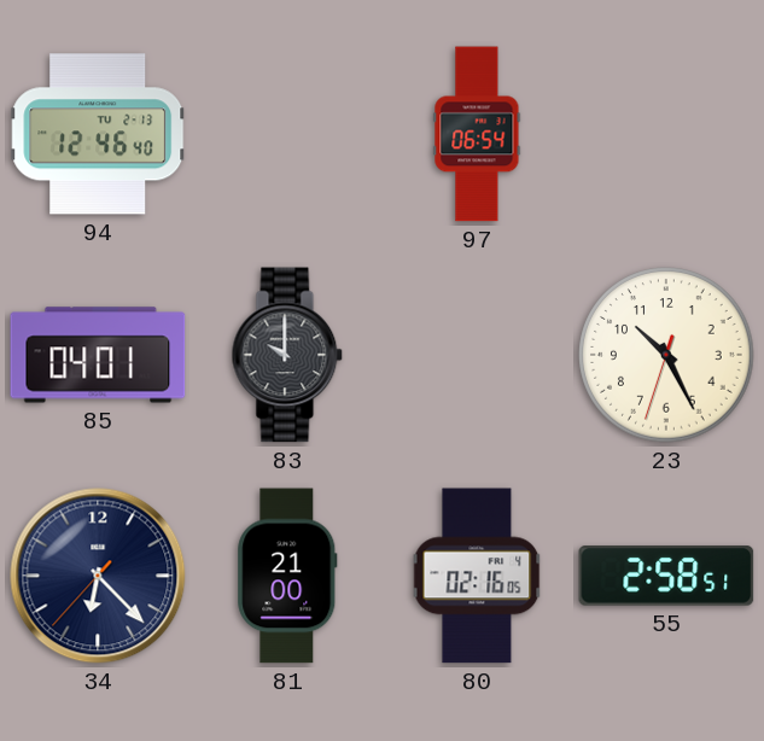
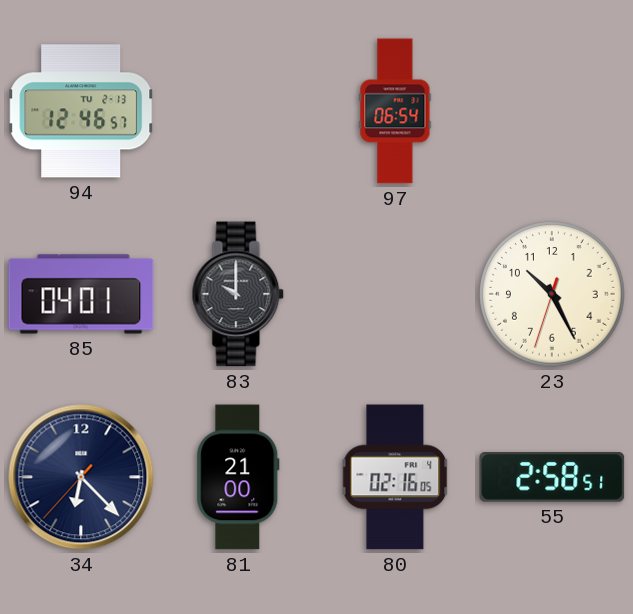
94: 12:46:40 -> 12:46:57
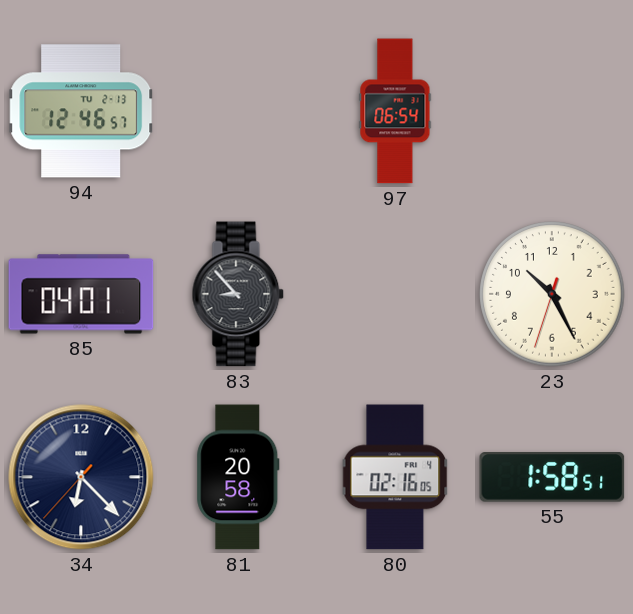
83: 10:00 -> 8:53
81: 21:00 -> 20:58
55: 2:58 -> 1:58
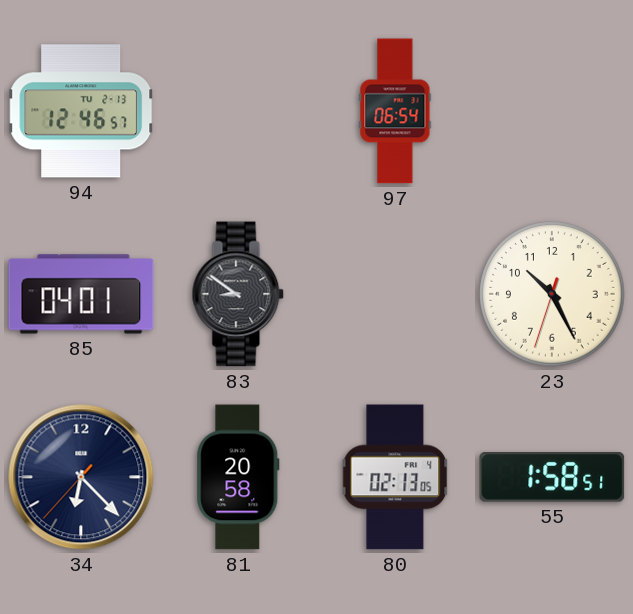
83: 8:53 -> 8:51
80: 02:16 -> 02:13
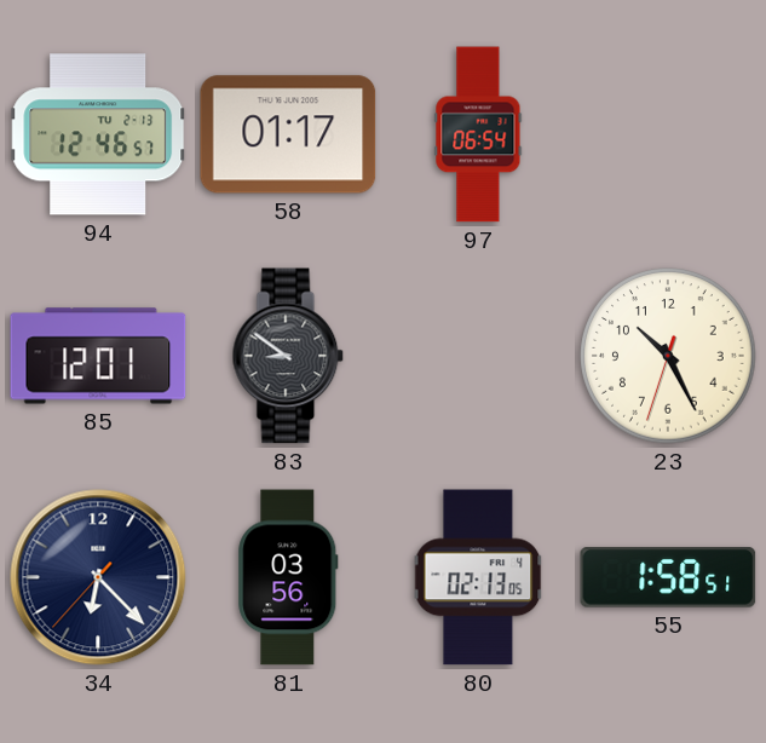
58: none -> 01:17
85: 04:01 -> 12:01
81: 20:58 -> 03:56
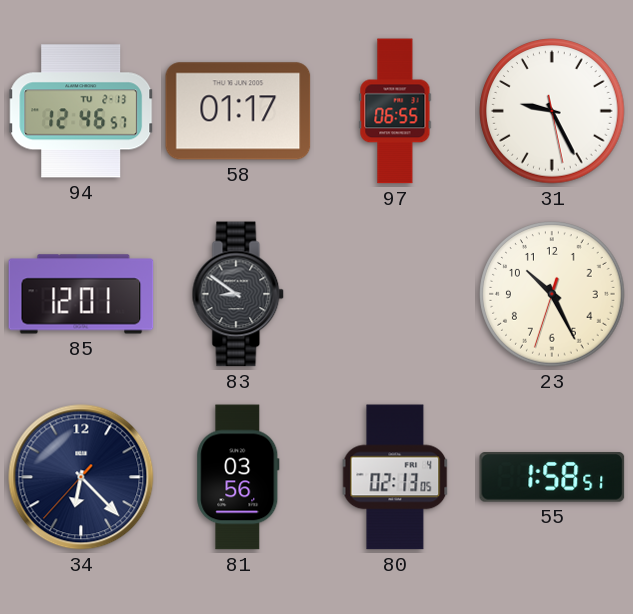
97: 06:54 -> 06:55
31: none -> 9:25
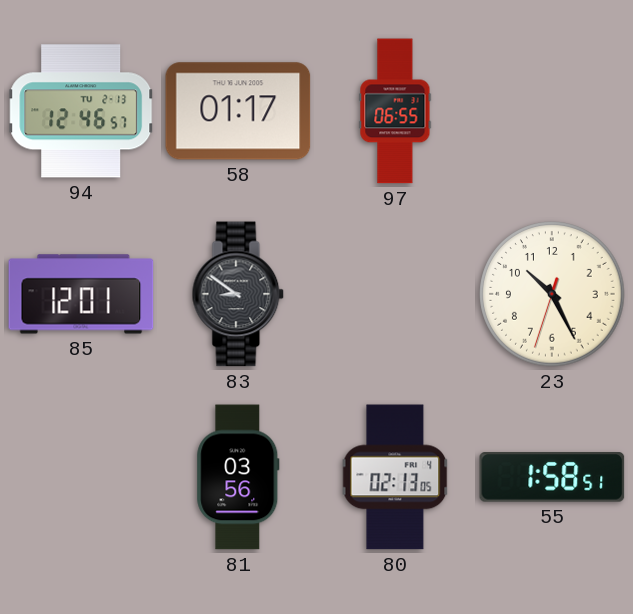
31: 9:25 -> none
34: 6:22 -> none
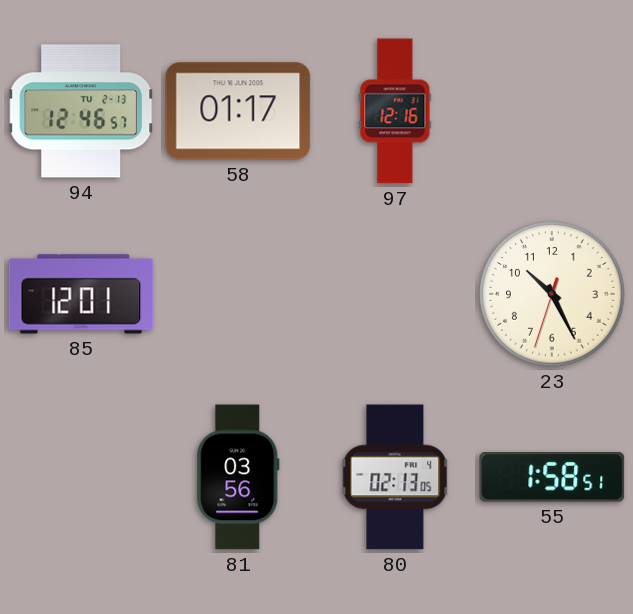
97: 06:55 -> 12:16
83: 8:51 -> none
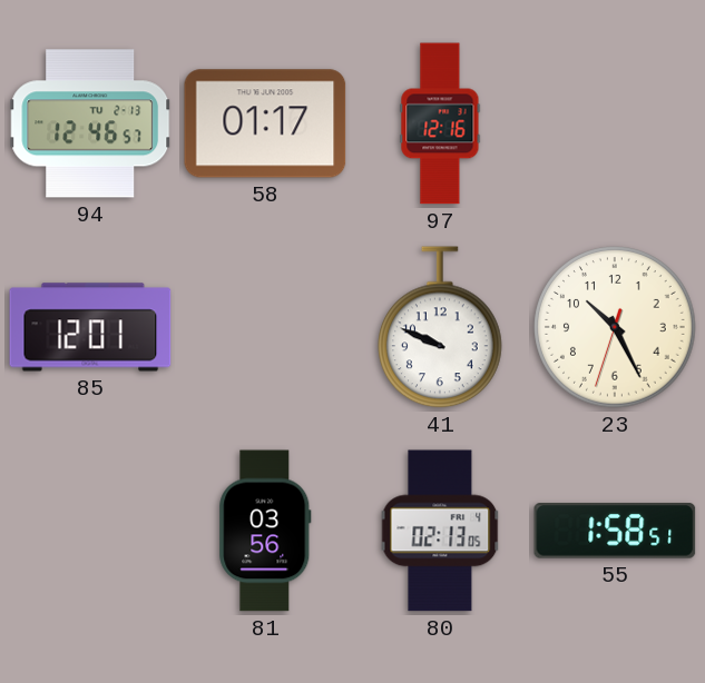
41: none -> 9:49
